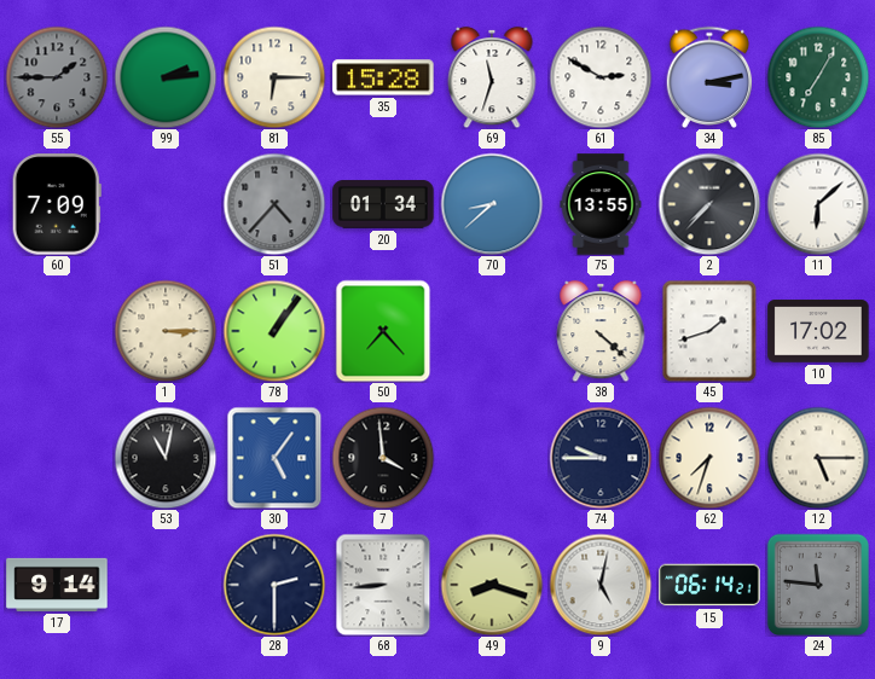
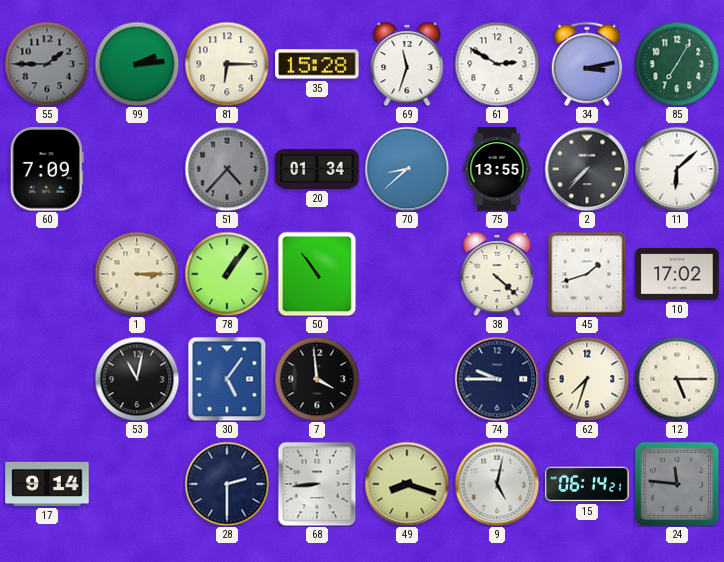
50: 7:23 -> 10:54
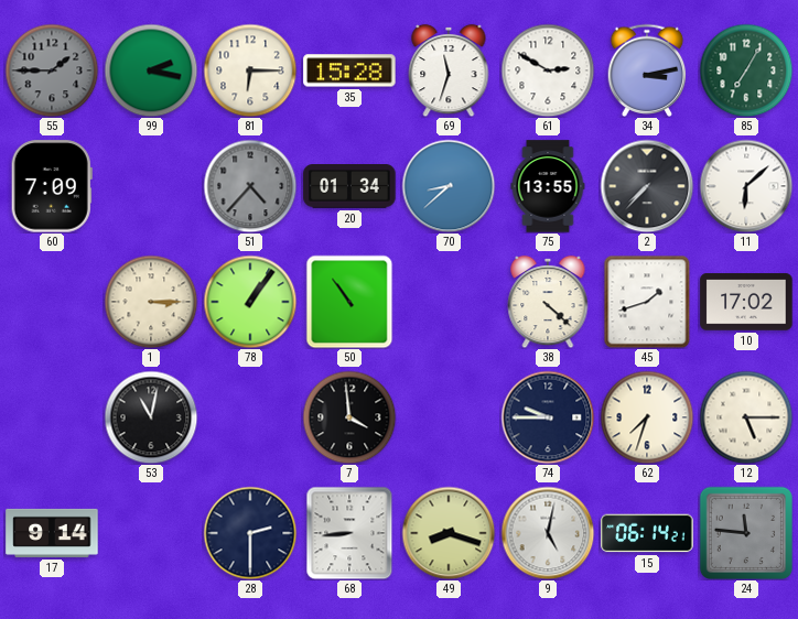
99: 2:14 -> 2:17
30: 5:06 -> none
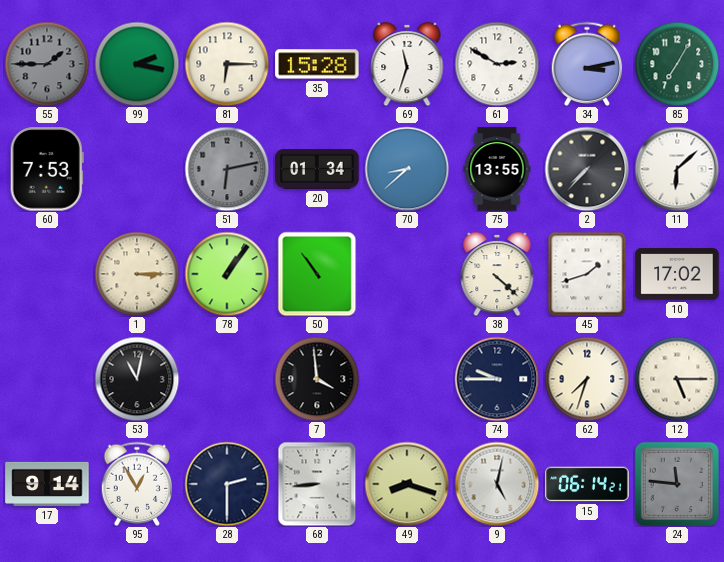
60: 7:09 -> 7:53
51: 4:37 -> 6:13
95: none -> 12:55
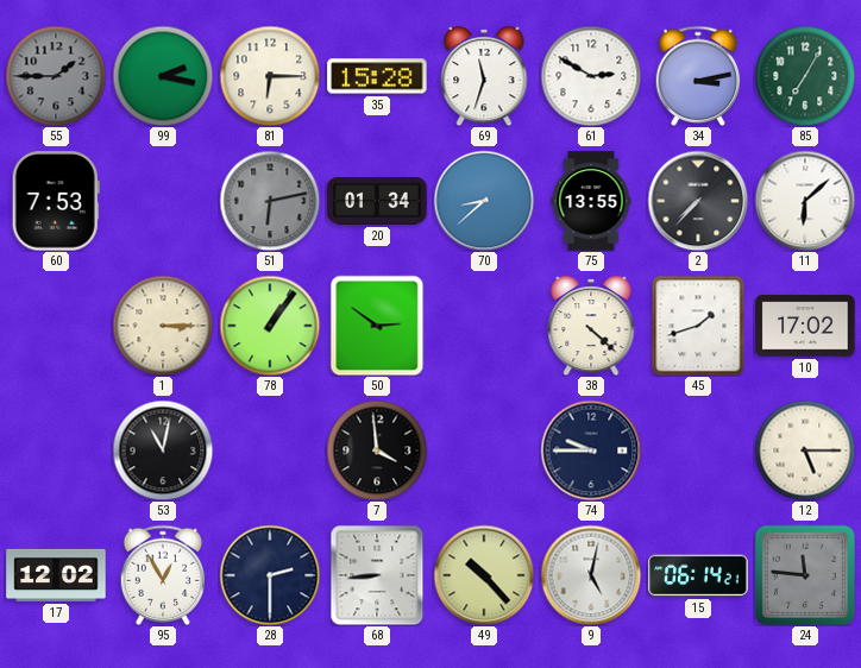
50: 10:54 -> 2:51
62: 7:33 -> none
17: 9:14 -> 12:02
49: 8:18 -> 10:23
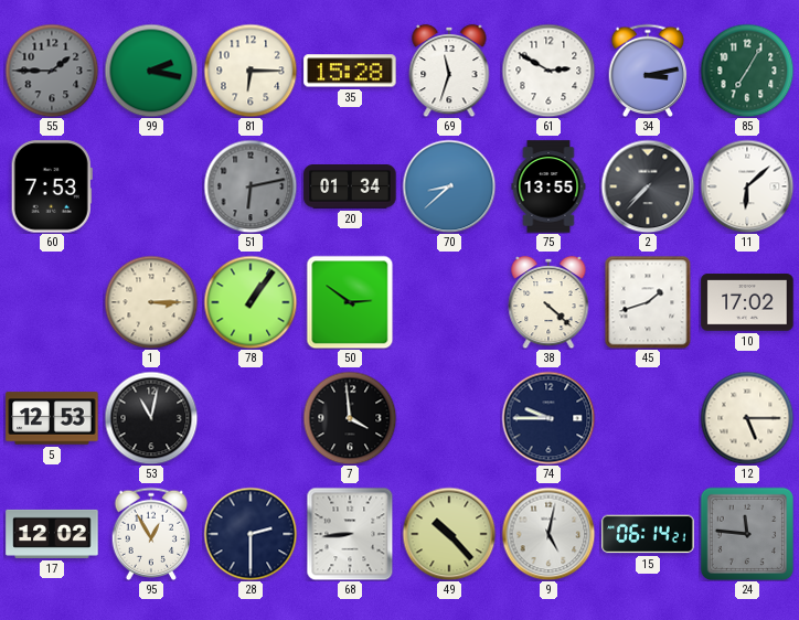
5: none -> 12:53
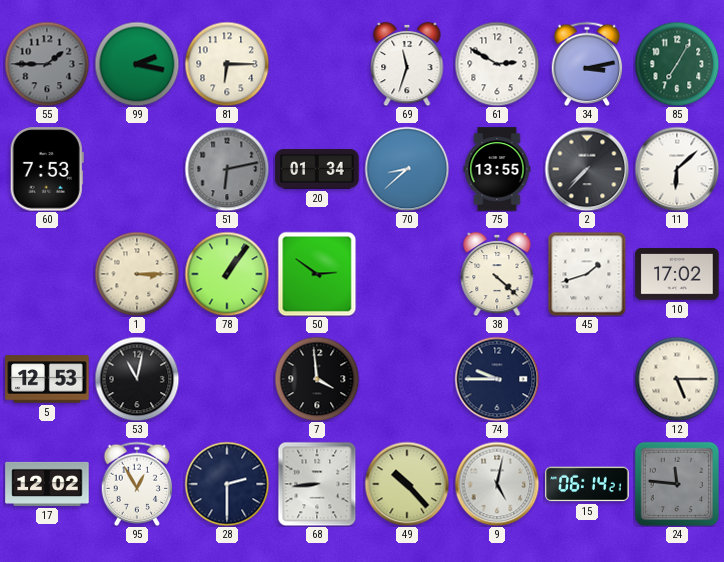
35: 15:28 -> none
